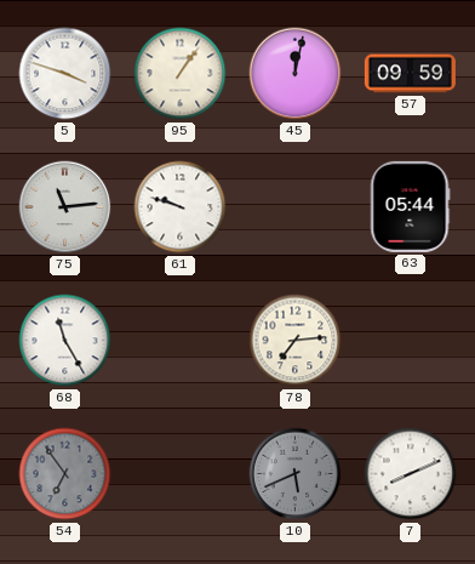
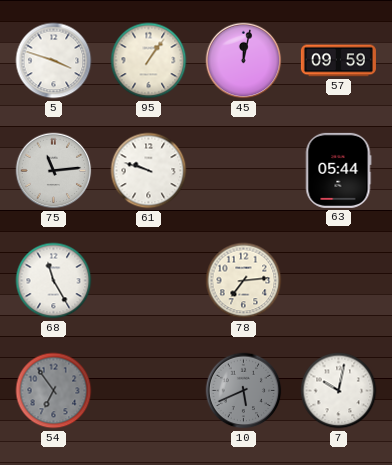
7: 8:11 -> 10:02
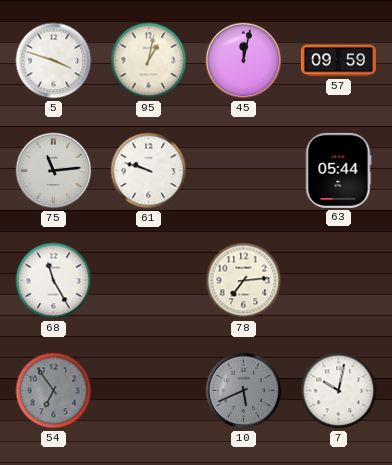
95: 1:06 -> 1:02
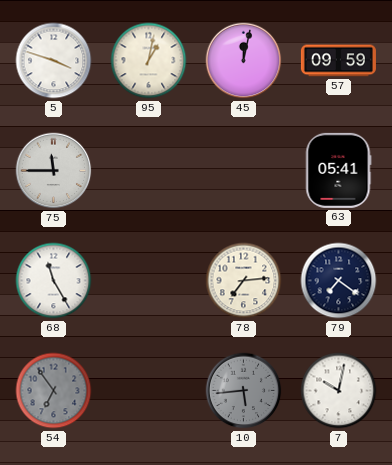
75: 11:14 -> 11:45
61: 9:48 -> none
63: 05:44 -> 05:41
79: none -> 7:21
10: 5:41 -> 5:44
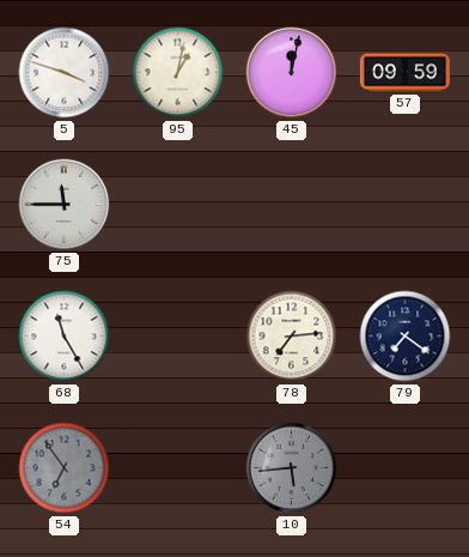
63: 05:41 -> none
7: 10:02 -> none
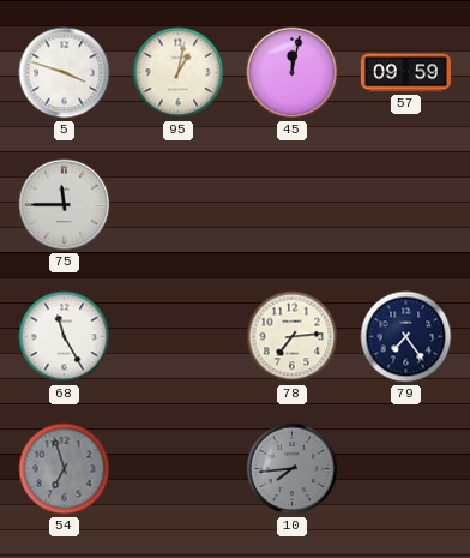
79: 7:21 -> 7:24
54: 6:54 -> 6:57
10: 5:44 -> 7:44
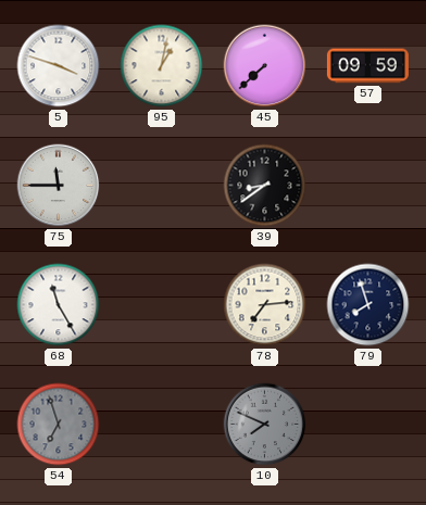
45: 12:02 -> 7:38
39: none -> 8:39
79: 7:24 -> 7:57
10: 7:44 -> 7:49
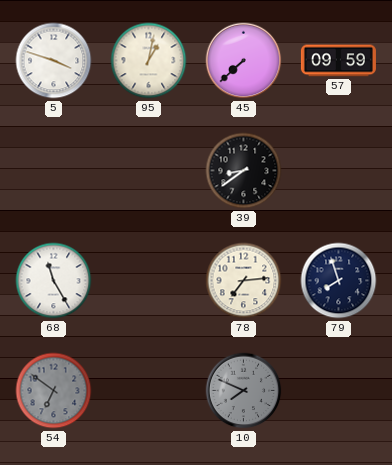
75: 11:45 -> none
54: 6:57 -> 6:51
